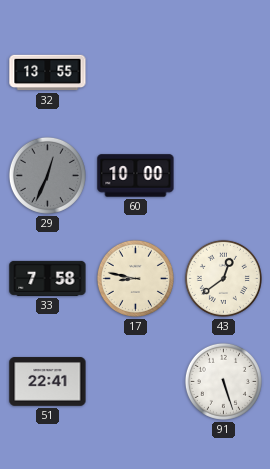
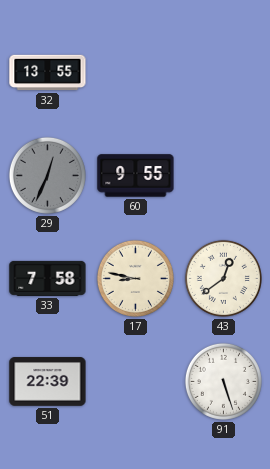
60: 10:00 -> 9:55
51: 22:41 -> 22:39
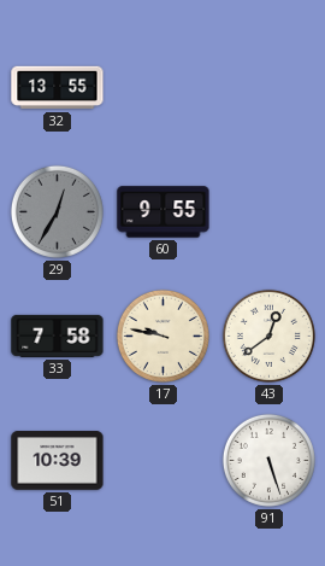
29: 12:34 -> 12:35
17: 8:47 -> 9:47
51: 22:39 -> 10:39
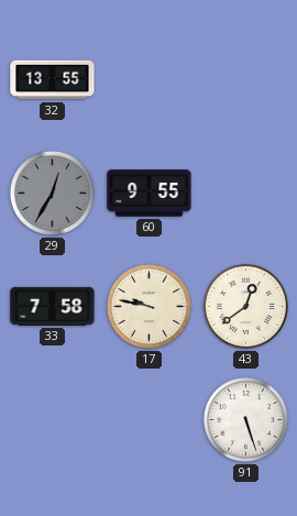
51: 10:39 -> none
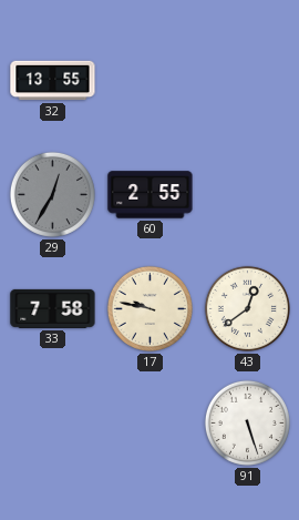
60: 9:55 -> 2:55
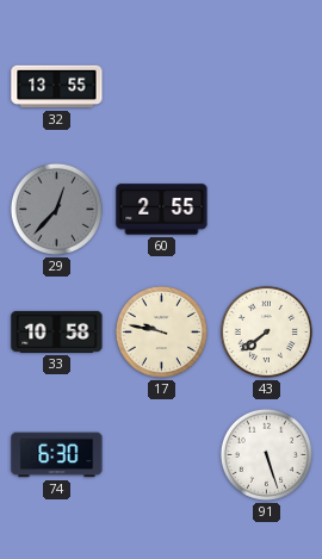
29: 12:35 -> 12:37
33: 7:58 -> 10:58
43: 12:39 -> 7:39
74: none -> 6:30
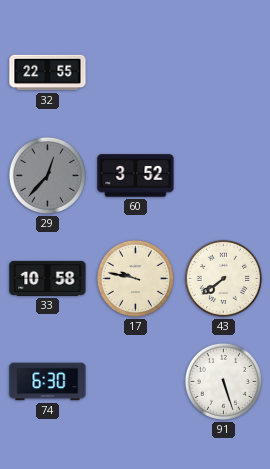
32: 13:55 -> 22:55
60: 2:55 -> 3:52
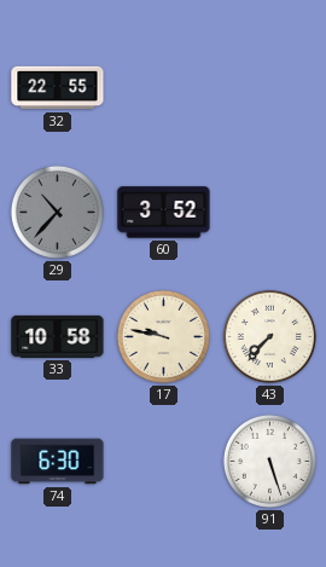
29: 12:37 -> 10:37
43: 7:39 -> 7:37
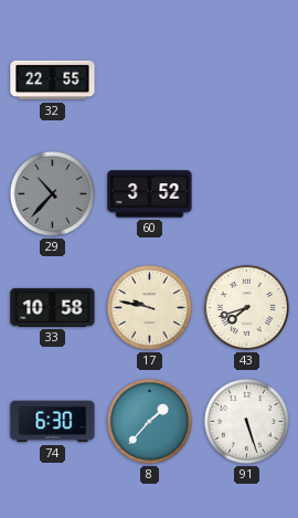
43: 7:37 -> 7:42
8: none -> 1:37
